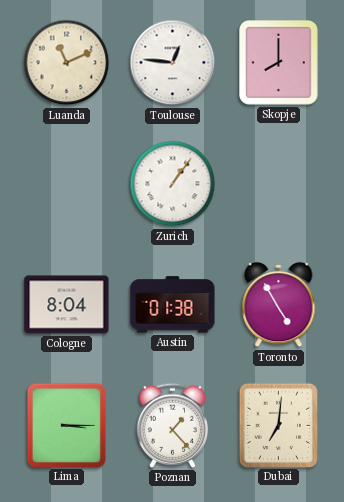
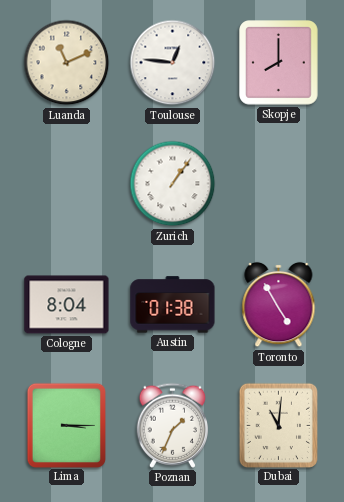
Poznan: 1:23 -> 1:34
Dubai: 7:01 -> 11:01
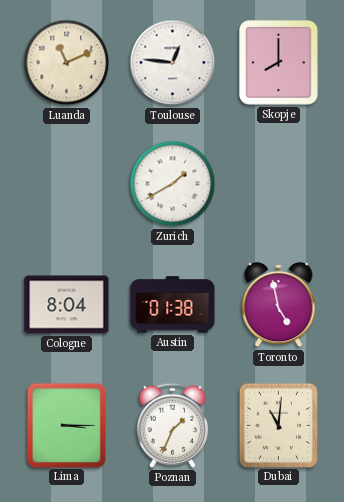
Zurich: 1:06 -> 1:40
Toronto: 4:55 -> 4:58
